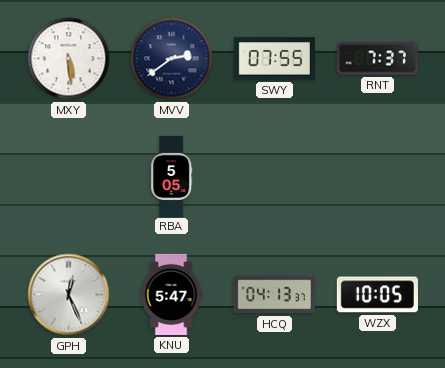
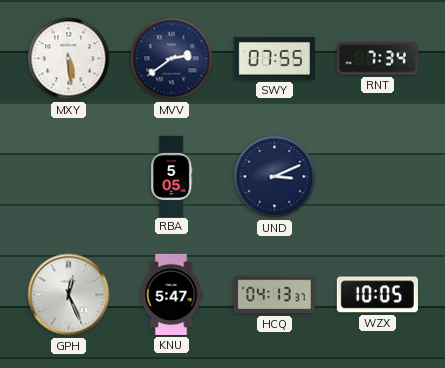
RNT: 7:37 -> 7:34
UND: none -> 3:11
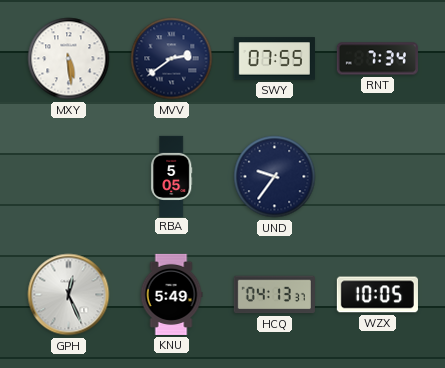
UND: 3:11 -> 9:36
KNU: 5:47 -> 5:49
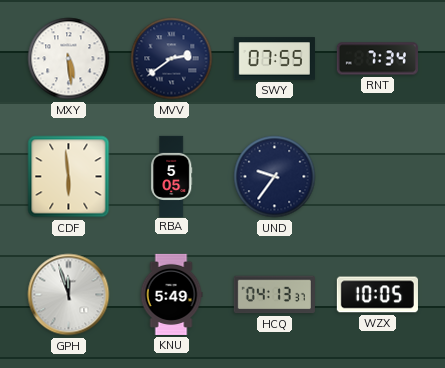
CDF: none -> 5:59
GPH: 12:26 -> 11:57
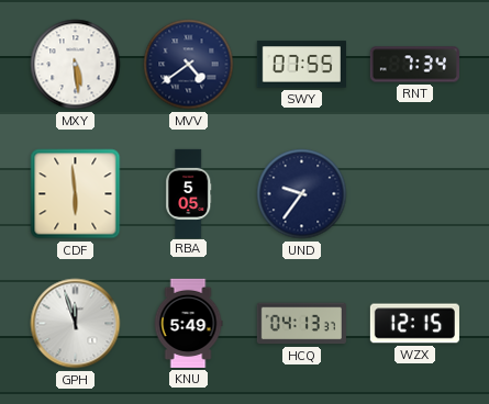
MVV: 2:39 -> 4:39
WZX: 10:05 -> 12:15
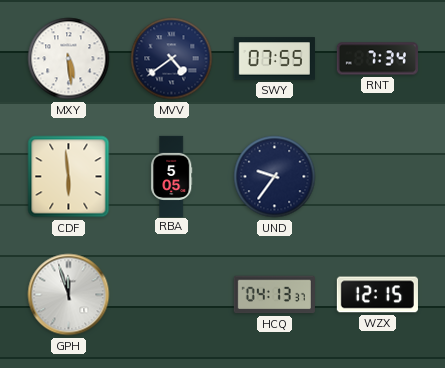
KNU: 5:49 -> none
